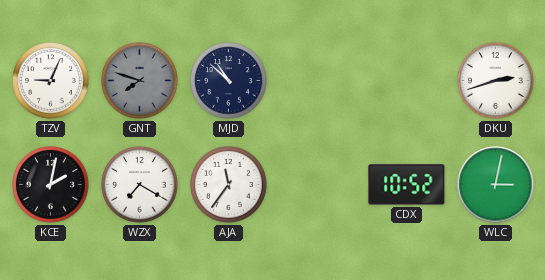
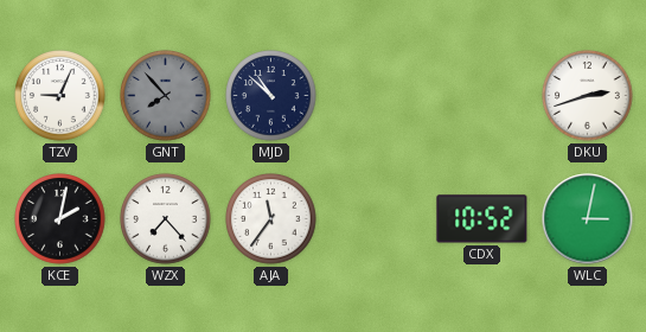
GNT: 7:48 -> 7:53
WZX: 7:20 -> 7:23
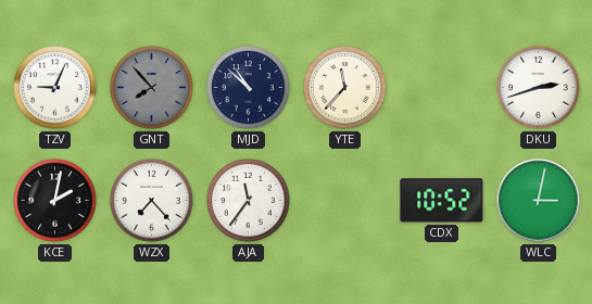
YTE: none -> 11:37
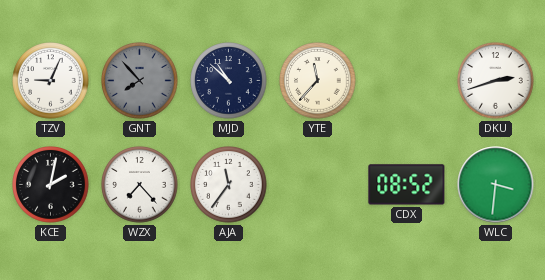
CDX: 10:52 -> 08:52
WLC: 3:02 -> 3:31
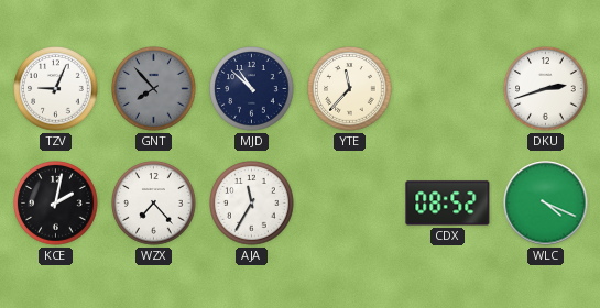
AJA: 11:36 -> 11:35
WLC: 3:31 -> 4:19
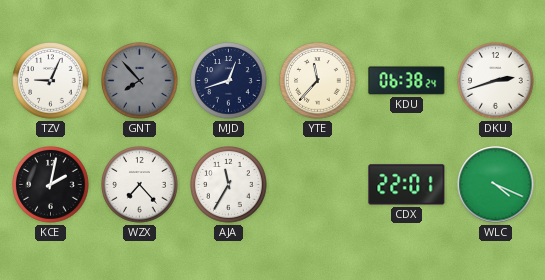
MJD: 10:52 -> 12:42
KDU: none -> 06:38
CDX: 08:52 -> 22:01
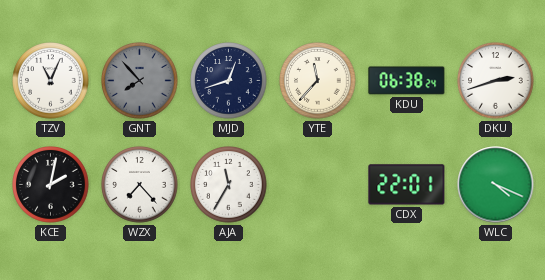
TZV: 9:04 -> 11:04
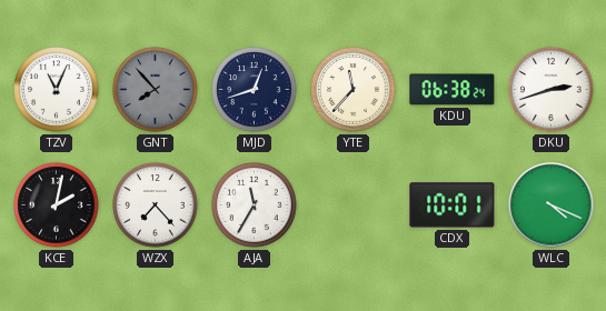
CDX: 22:01 -> 10:01
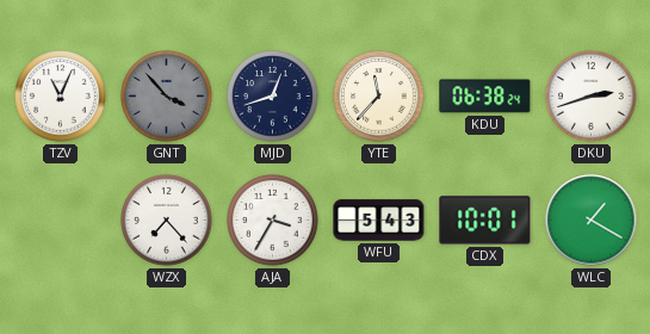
GNT: 7:53 -> 3:53
KCE: 2:02 -> none
AJA: 11:35 -> 3:35
WFU: none -> 5:43
WLC: 4:19 -> 1:20
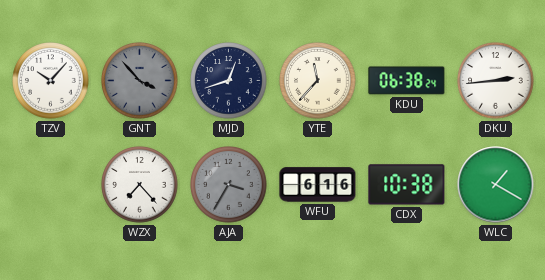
TZV: 11:04 -> 10:07
DKU: 2:42 -> 2:44
AJA dial: white -> grey
WFU: 5:43 -> 6:16
CDX: 10:01 -> 10:38
